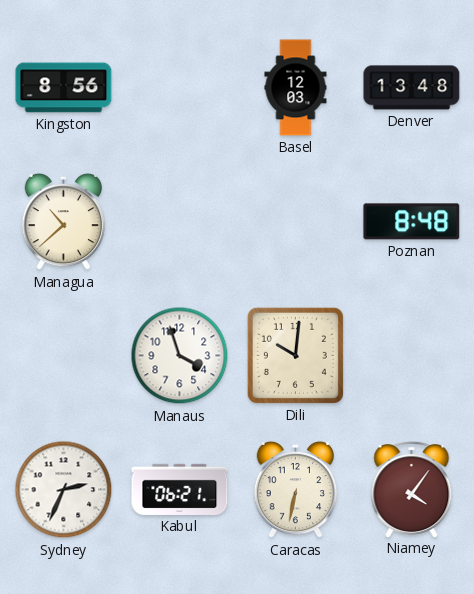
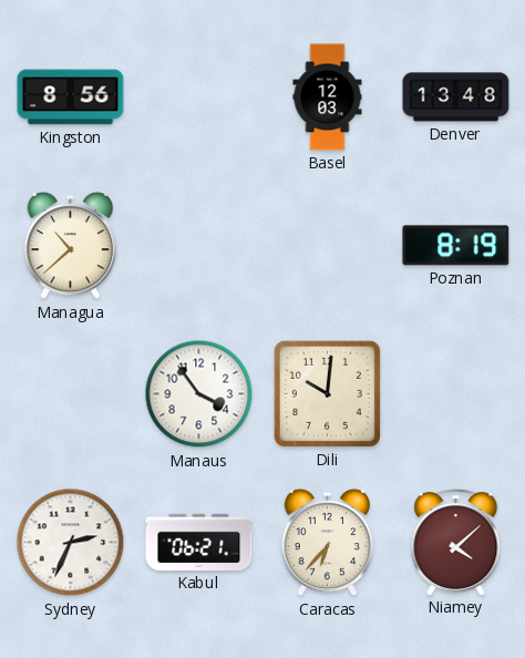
Poznan: 8:48 -> 8:19
Manaus: 3:57 -> 3:54
Caracas: 6:32 -> 6:37
Niamey: 4:06 -> 4:08
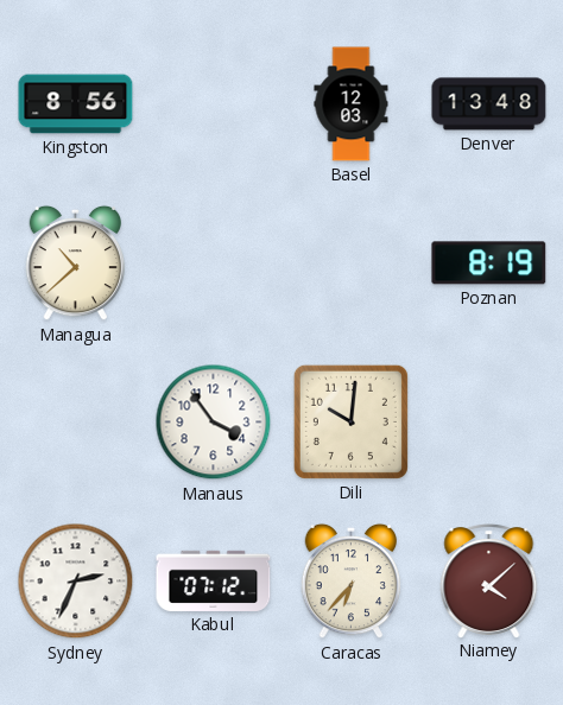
Kabul: 06:21 -> 07:12
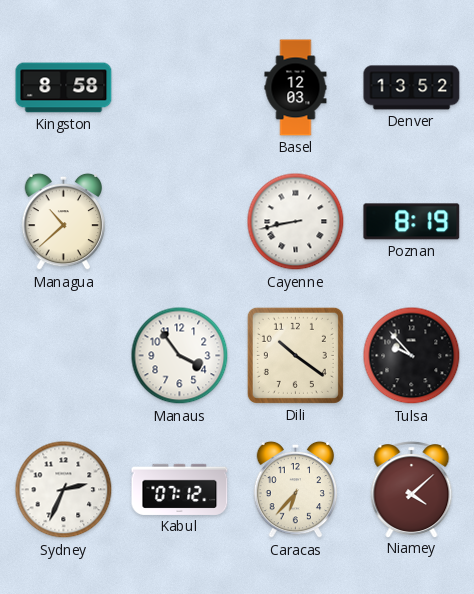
Kingston: 8:56 -> 8:58
Denver: 13:48 -> 13:52
Cayenne: none -> 8:43
Dili: 10:01 -> 10:21
Tulsa: none -> 9:53
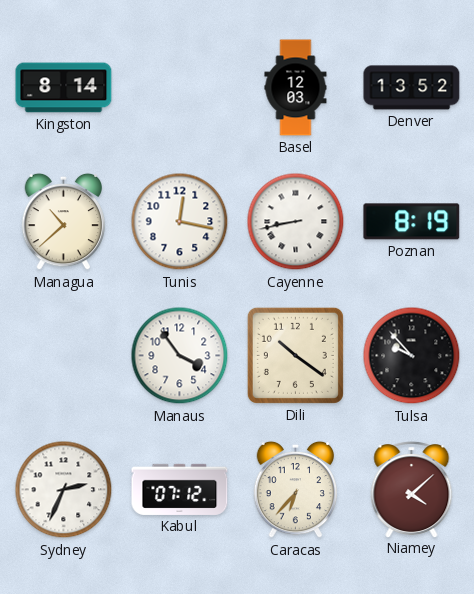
Kingston: 8:58 -> 8:14
Tunis: none -> 12:17
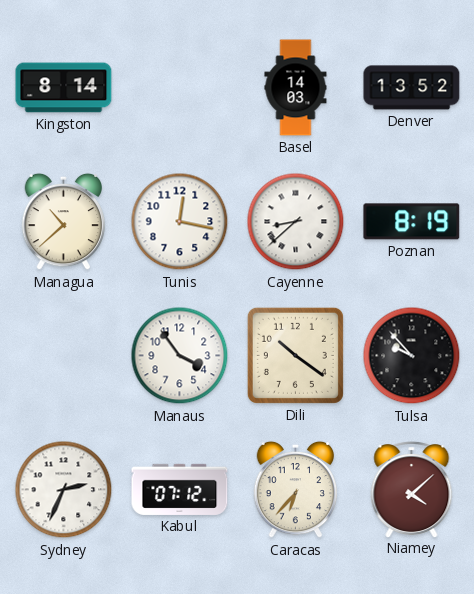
Basel: 12:03 -> 14:03
Cayenne: 8:43 -> 8:38
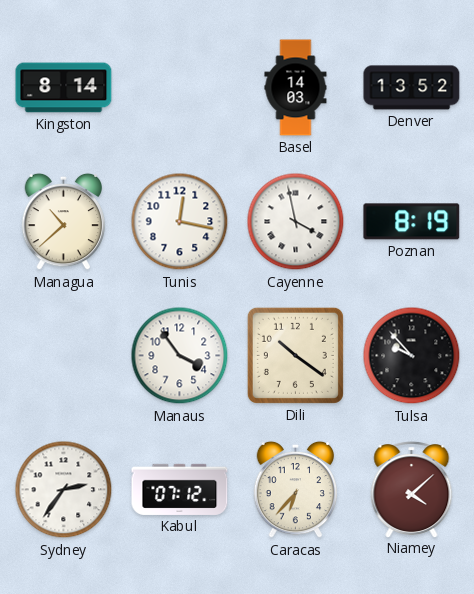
Cayenne: 8:38 -> 3:58
Sydney: 2:34 -> 2:36
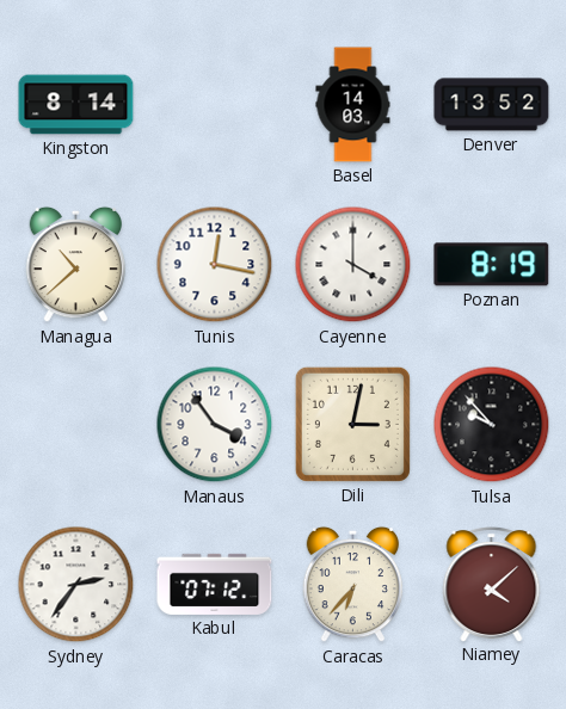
Cayenne: 3:58 -> 4:00
Dili: 10:21 -> 3:02
